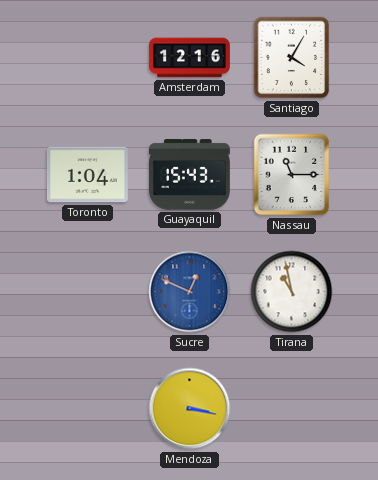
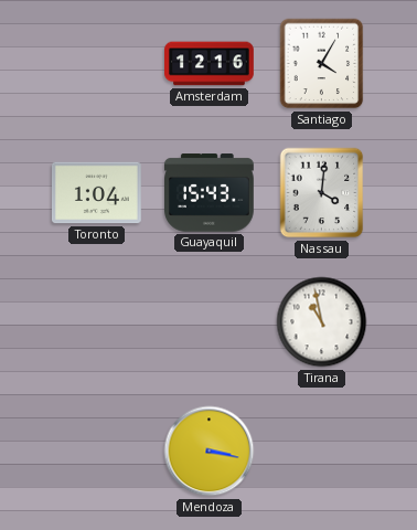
Nassau: 11:15 -> 4:01
Sucre: 12:49 -> none
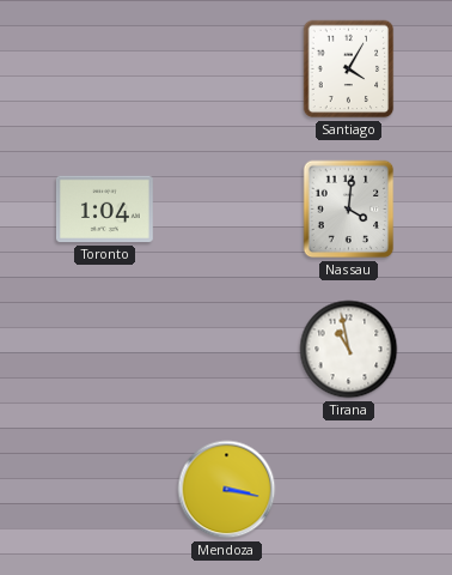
Amsterdam: 12:16 -> none
Guayaquil: 15:43 -> none
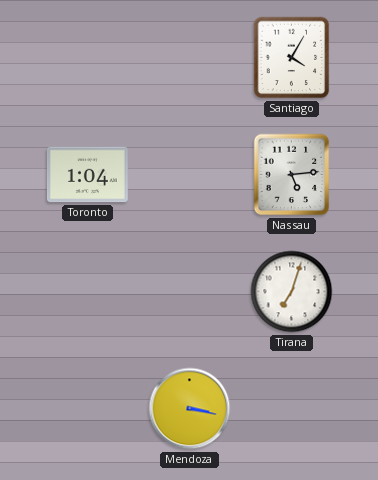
Nassau: 4:01 -> 5:14
Tirana: 10:58 -> 7:03
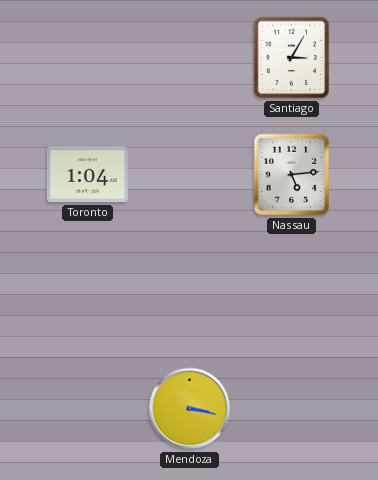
Santiago: 4:05 -> 3:05
Tirana: 7:03 -> none
